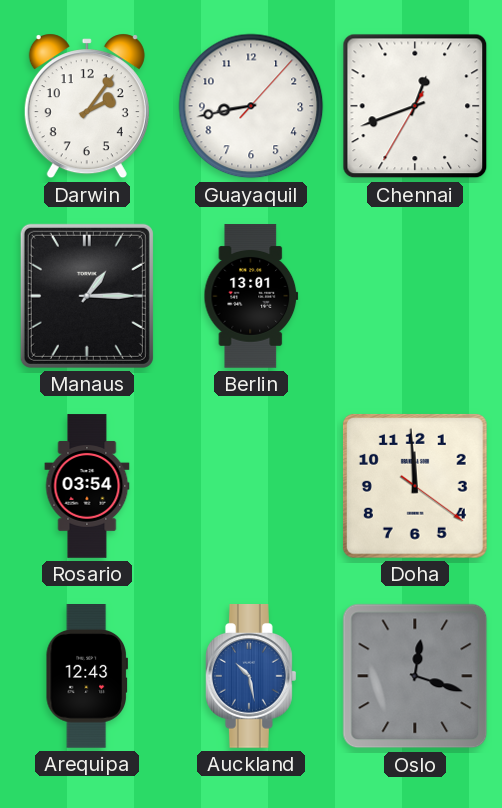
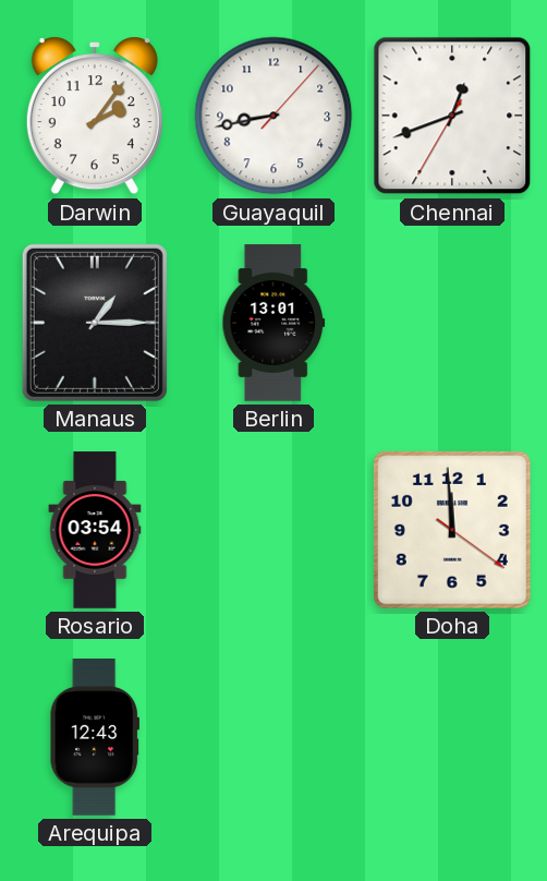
Auckland: 10:28 -> none
Oslo: 12:18 -> none
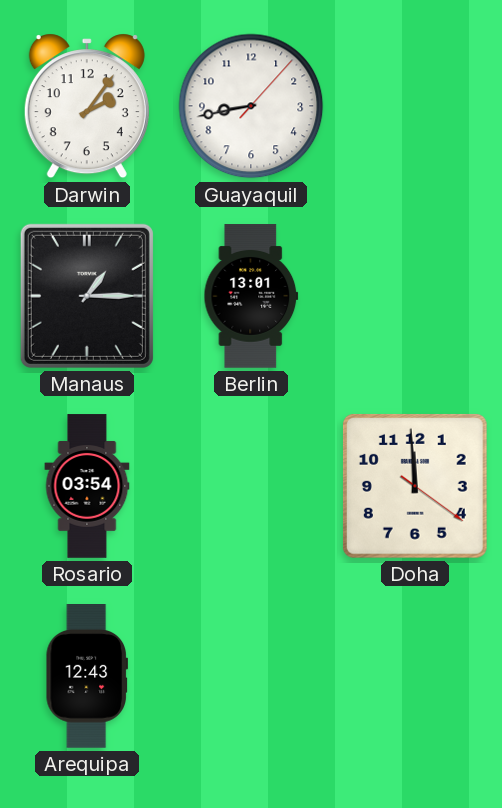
Chennai: 12:41 -> none
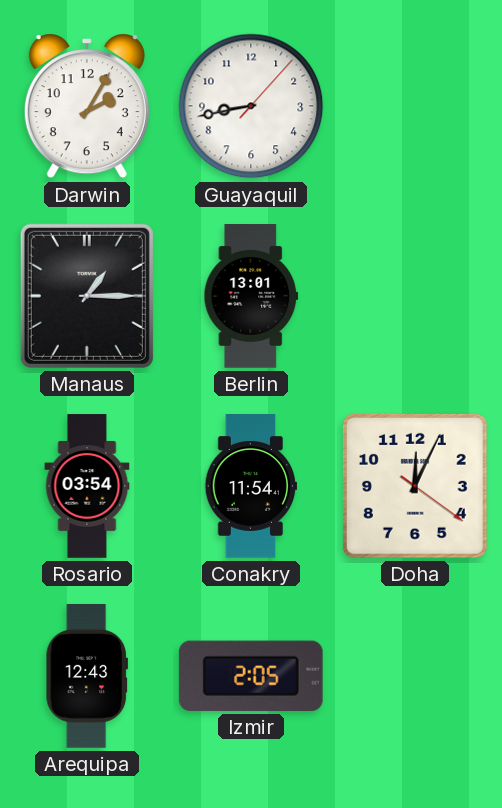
Darwin: 2:06 -> 2:05
Conakry: none -> 11:54
Doha: 11:59 -> 12:04
Izmir: none -> 2:05
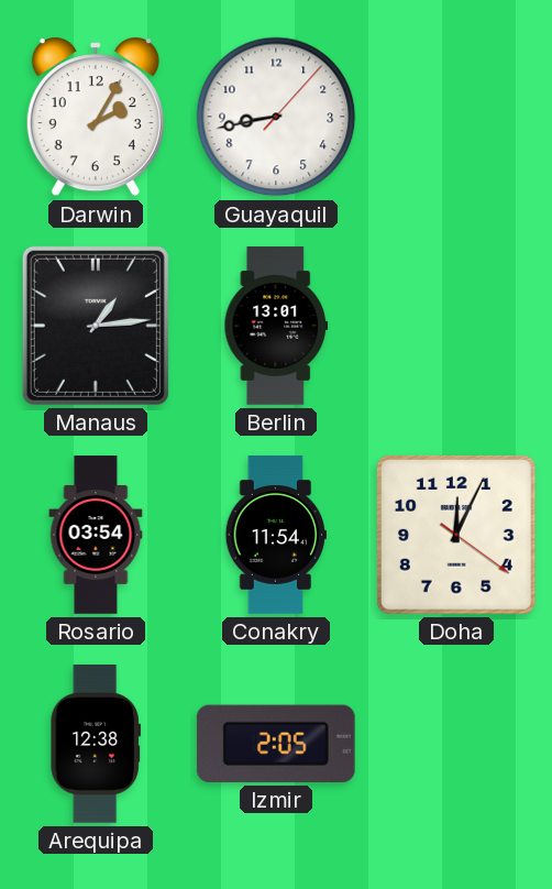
Manaus: 1:15 -> 1:14
Arequipa: 12:43 -> 12:38
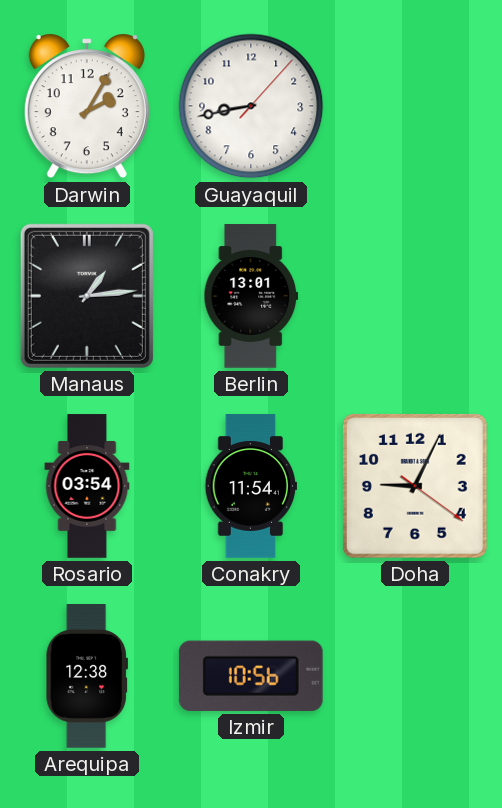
Doha: 12:04 -> 9:04
Izmir: 2:05 -> 10:56
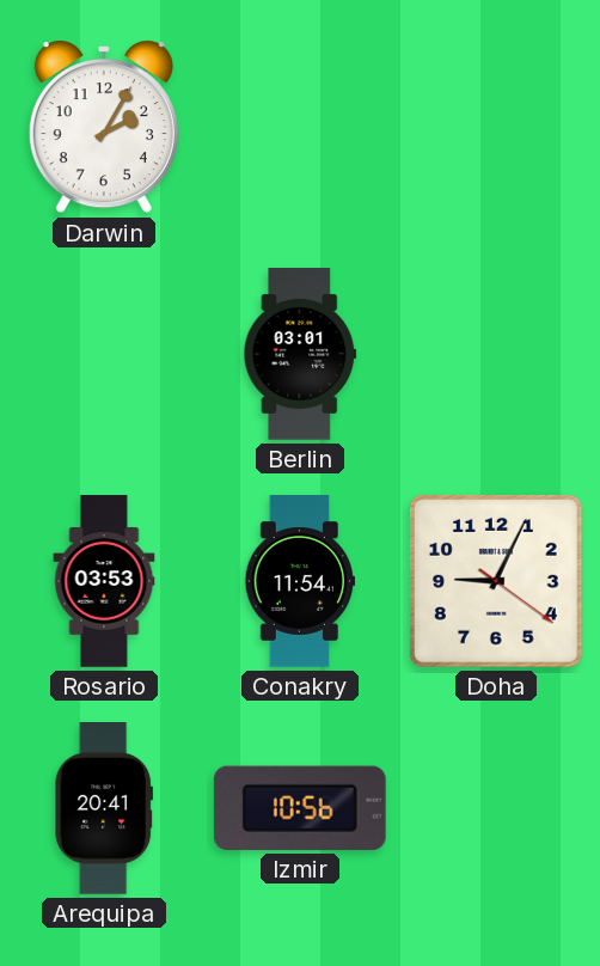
Guayaquil: 8:43 -> none
Manaus: 1:14 -> none
Berlin: 13:01 -> 03:01
Rosario: 03:54 -> 03:53
Arequipa: 12:38 -> 20:41
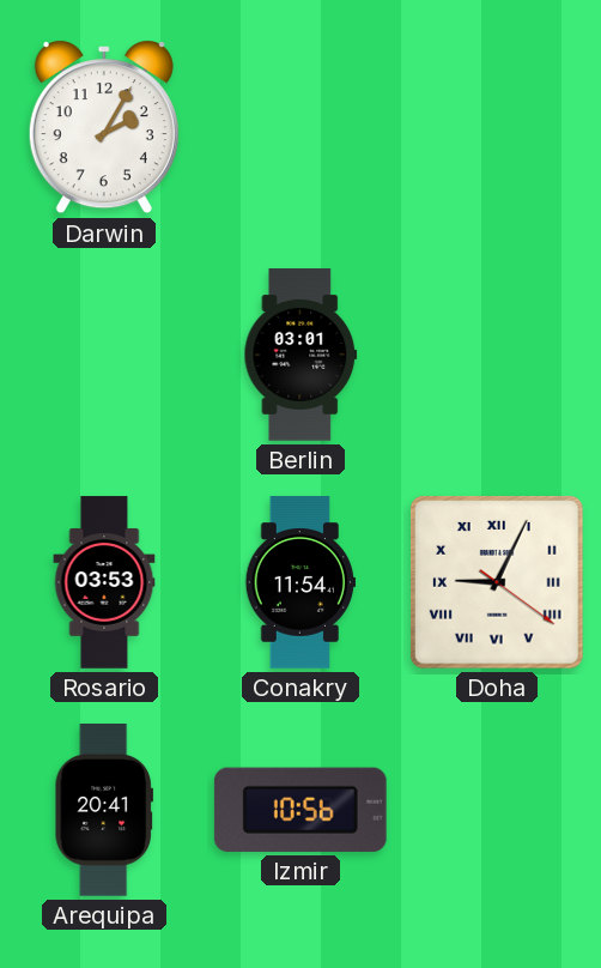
Doha numerals: Arabic -> Roman
